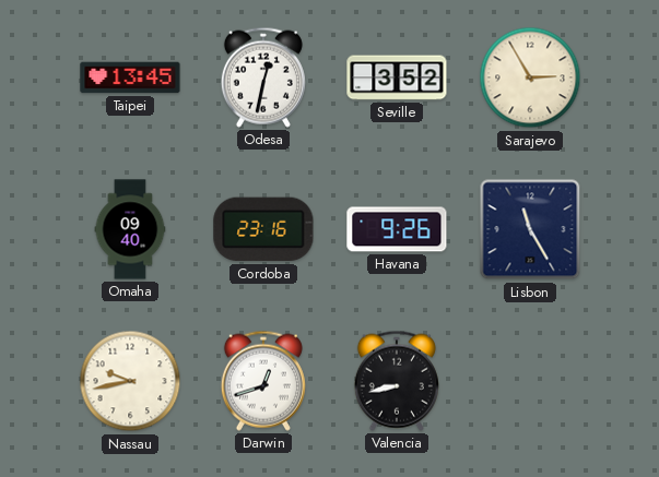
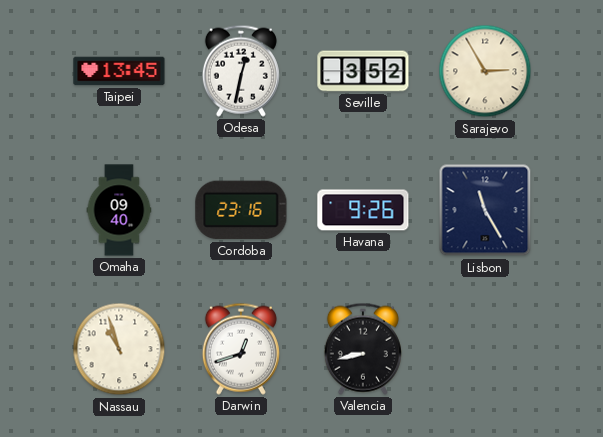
Nassau: 9:43 -> 10:57
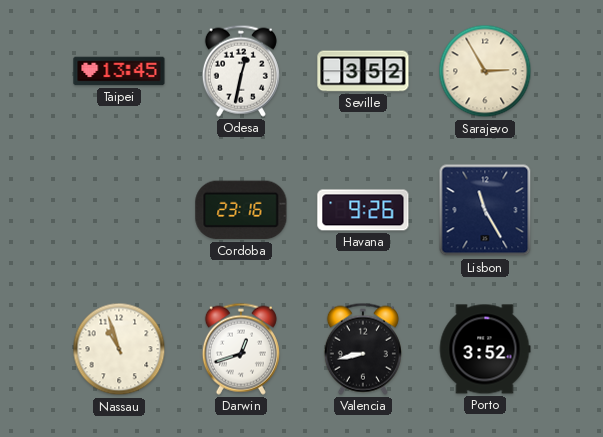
Omaha: 09:40 -> none
Porto: none -> 3:52
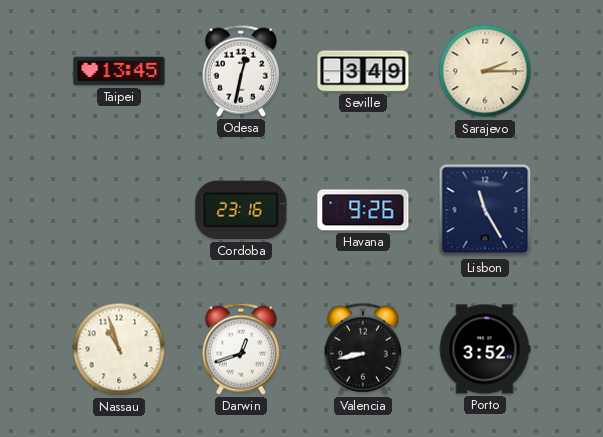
Seville: 3:52 -> 3:49
Sarajevo: 2:55 -> 2:15
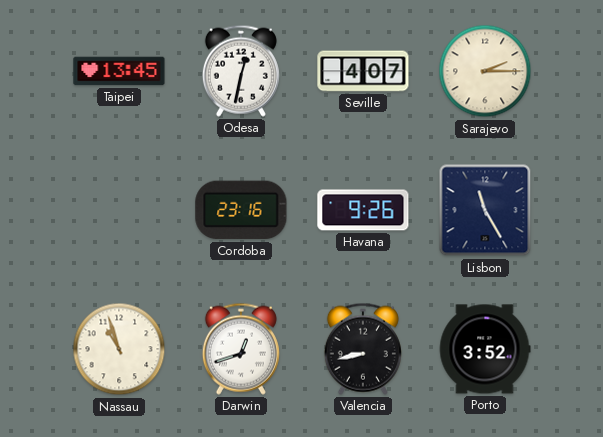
Seville: 3:49 -> 4:07
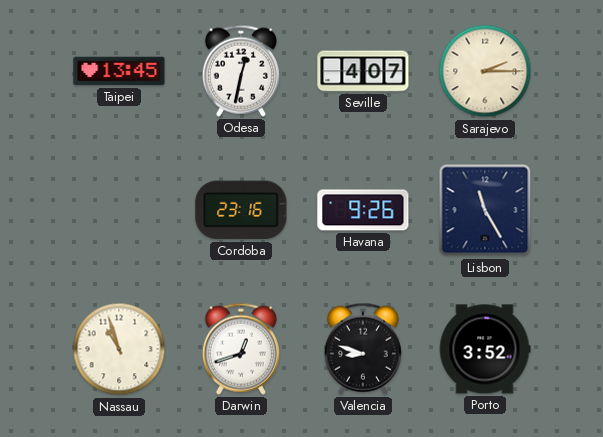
Valencia: 8:43 -> 8:48
